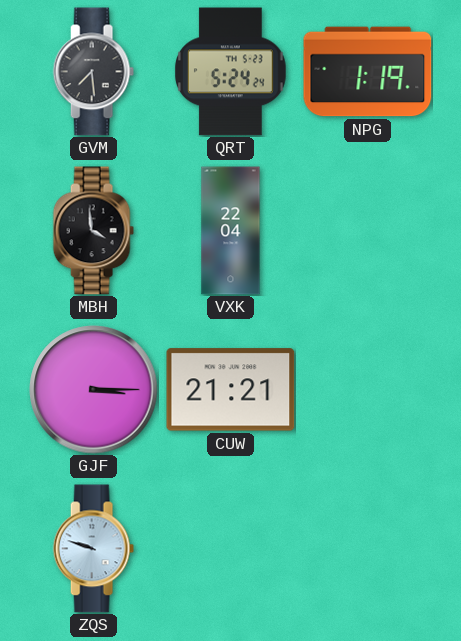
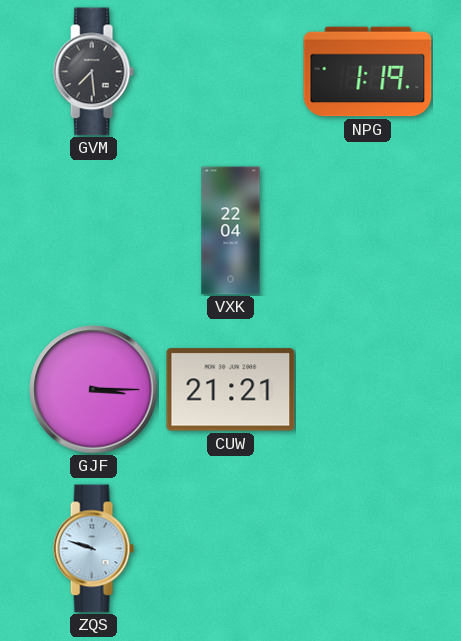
QRT: 5:24 -> none
MBH: 3:59 -> none
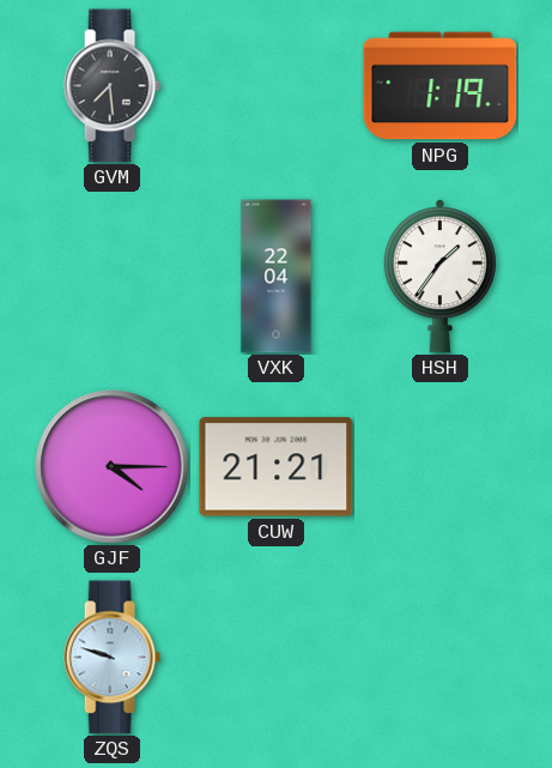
HSH: none -> 1:36
GJF: 3:15 -> 4:15
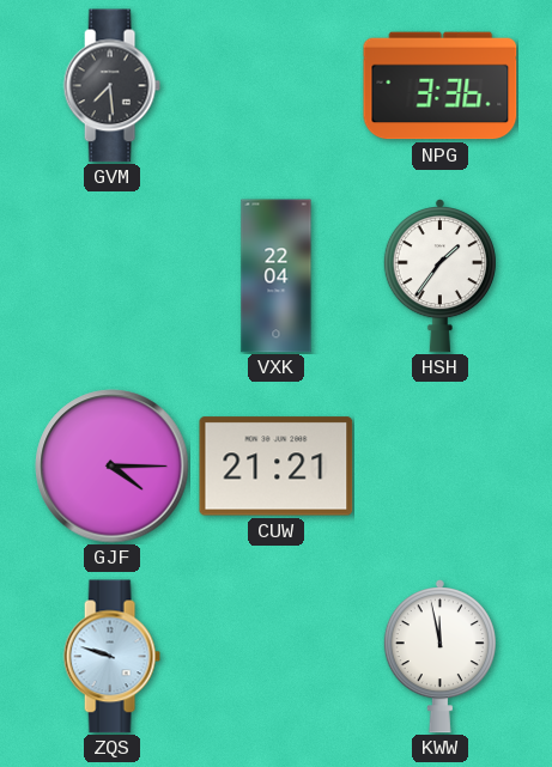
NPG: 1:19 -> 3:36
KWW: none -> 11:58
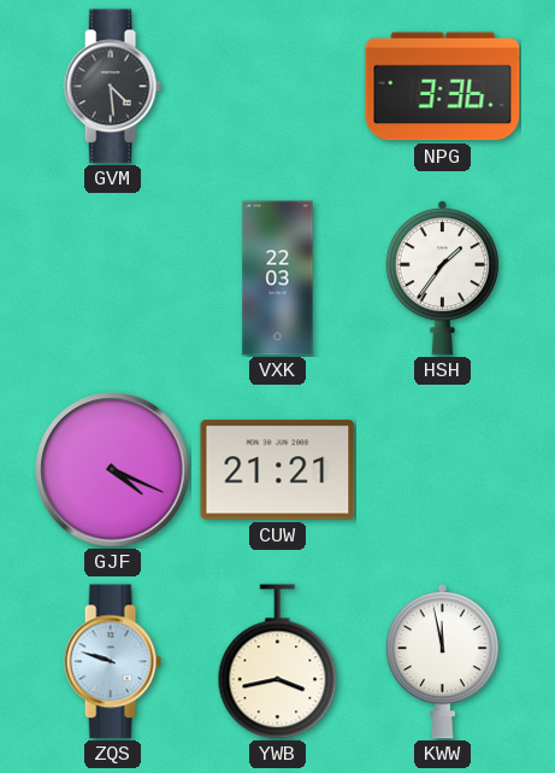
GVM: 7:29 -> 4:29
VXK: 22:04 -> 22:03
GJF: 4:15 -> 4:19
YWB: none -> 3:43
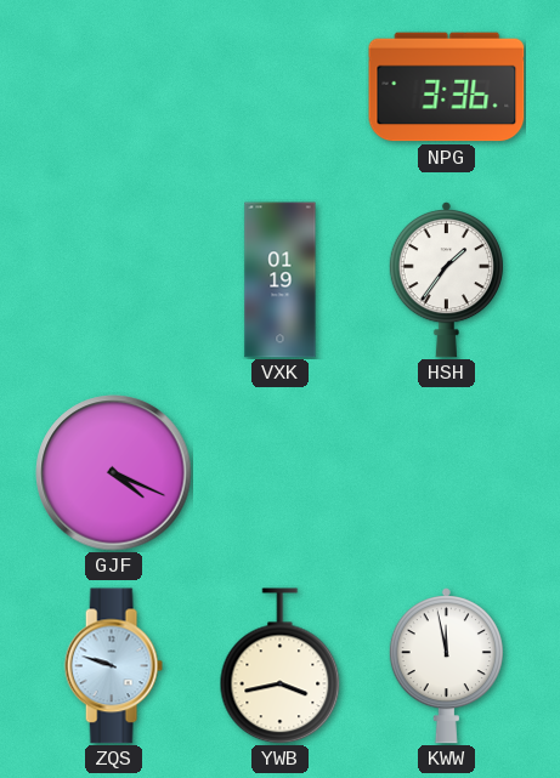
GVM: 4:29 -> none
VXK: 22:03 -> 01:19
CUW: 21:21 -> none
